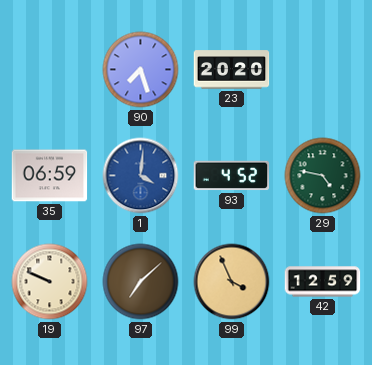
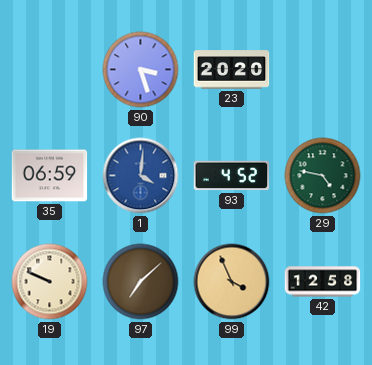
90: 7:27 -> 3:27
42: 12:59 -> 12:58
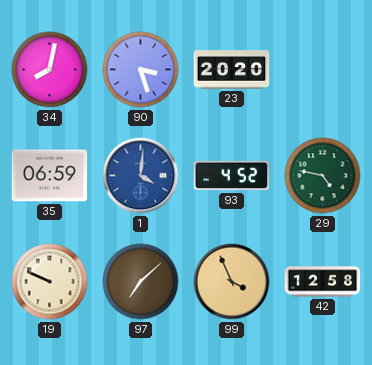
34: none -> 8:02
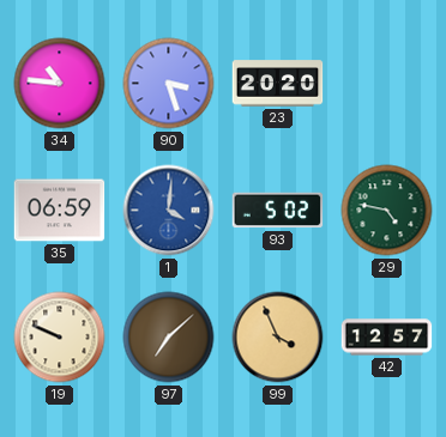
34: 8:02 -> 10:46
93: 4:52 -> 5:02
42: 12:58 -> 12:57
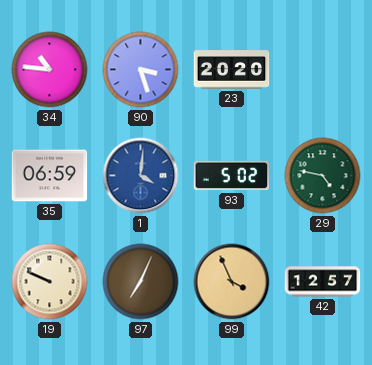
97: 7:08 -> 7:04
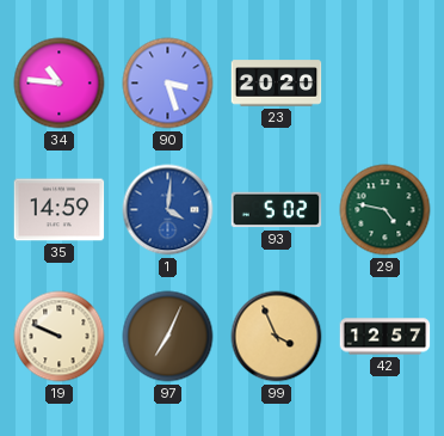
35: 06:59 -> 14:59
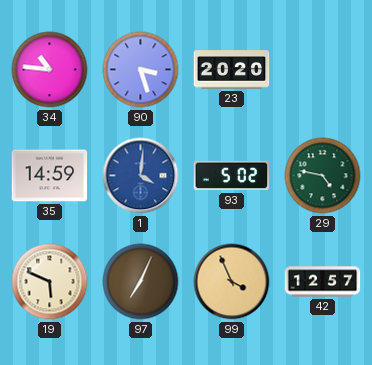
19: 9:49 -> 5:49
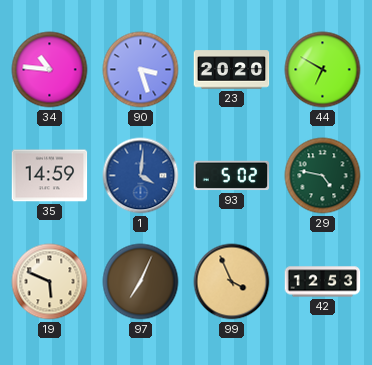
44: none -> 6:50
42: 12:57 -> 12:53
